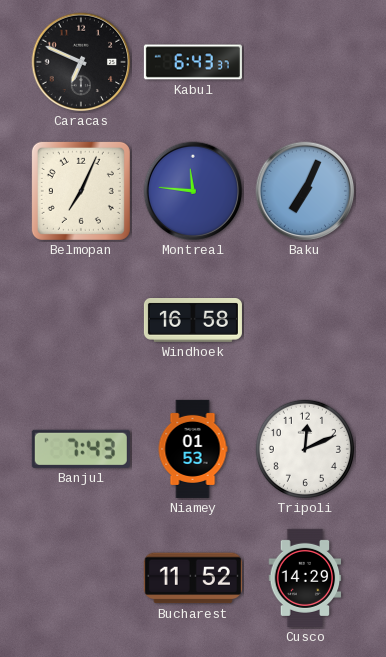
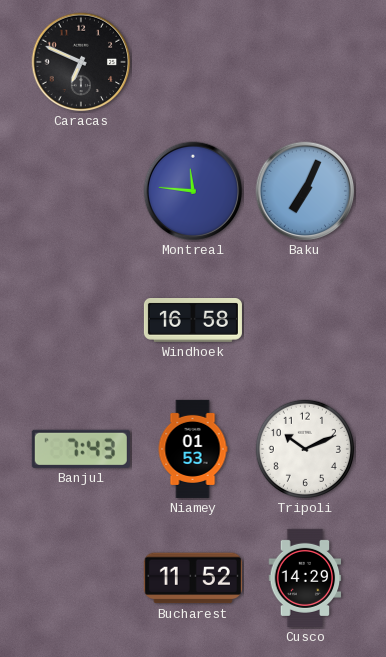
Kabul: 6:43 -> none
Belmopan: 7:04 -> none
Tripoli: 12:11 -> 10:11
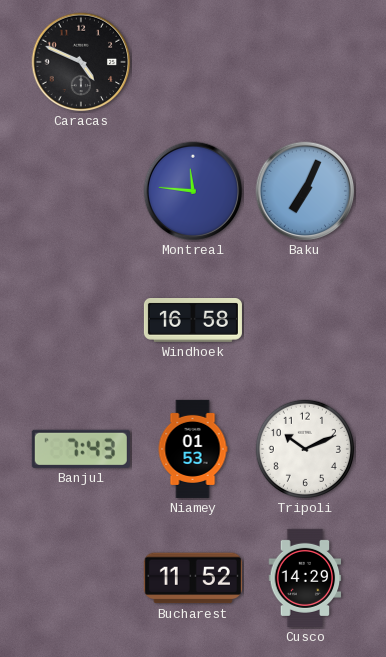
Caracas: 6:49 -> 4:49
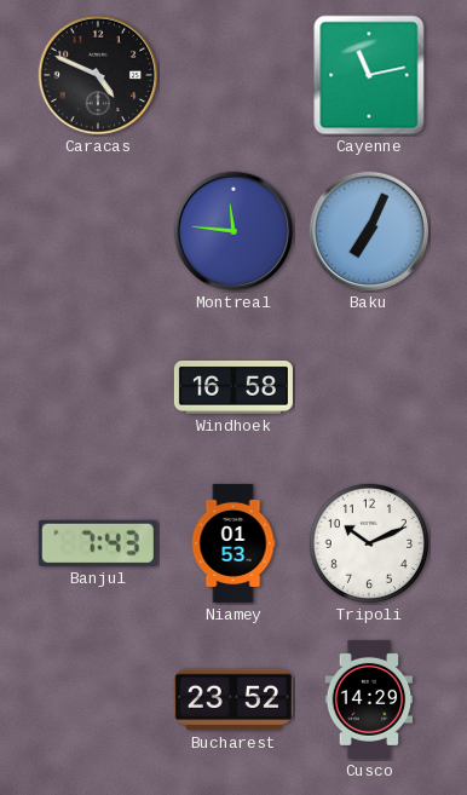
Cayenne: none -> 11:13
Bucharest: 11:52 -> 23:52
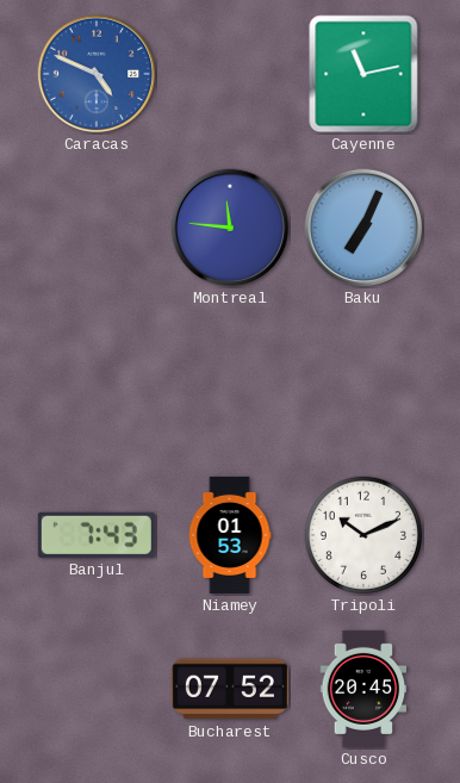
Caracas dial: black -> blue
Windhoek: 16:58 -> none
Bucharest: 23:52 -> 07:52
Cusco: 14:29 -> 20:45
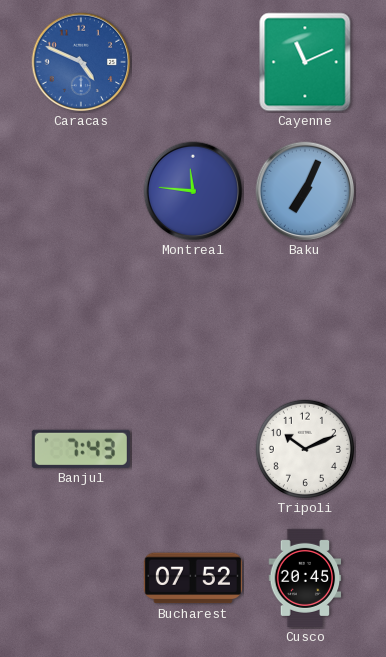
Cayenne: 11:13 -> 11:11
Niamey: 01:53 -> none
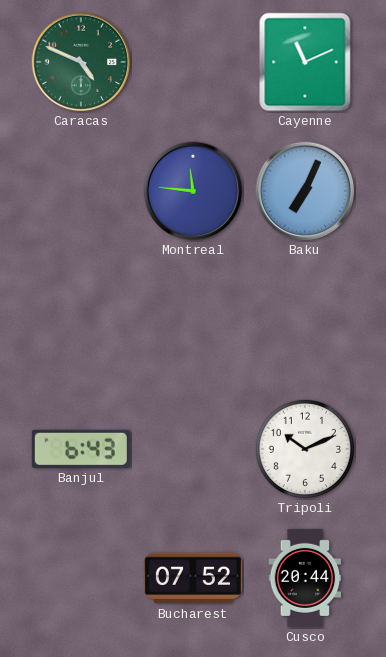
Caracas dial: blue -> green
Banjul: 7:43 -> 6:43
Cusco: 20:45 -> 20:44
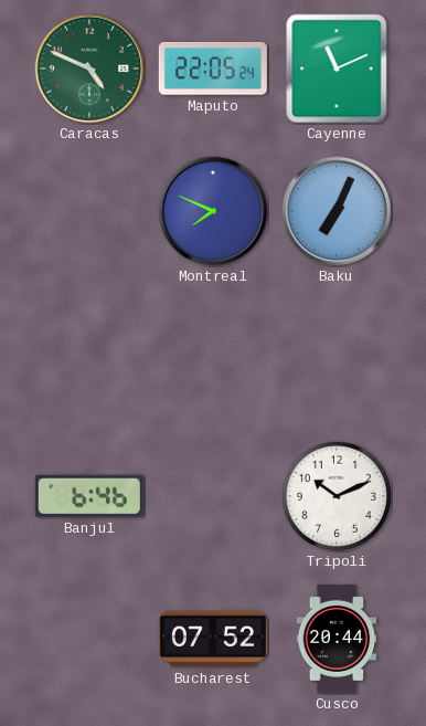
Maputo: none -> 22:05
Montreal: 11:46 -> 7:49
Banjul: 6:43 -> 6:46
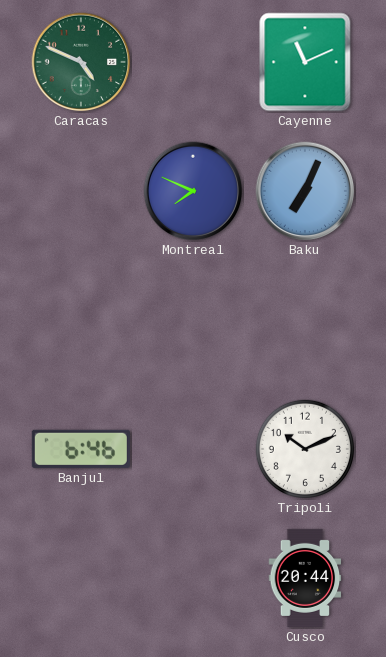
Maputo: 22:05 -> none
Bucharest: 07:52 -> none
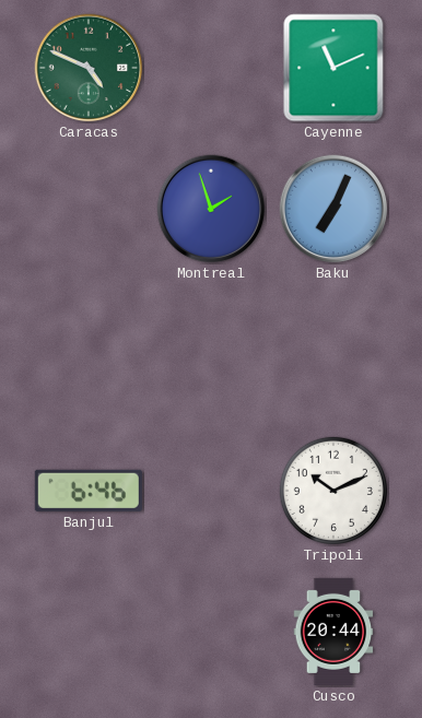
Montreal: 7:49 -> 1:57
